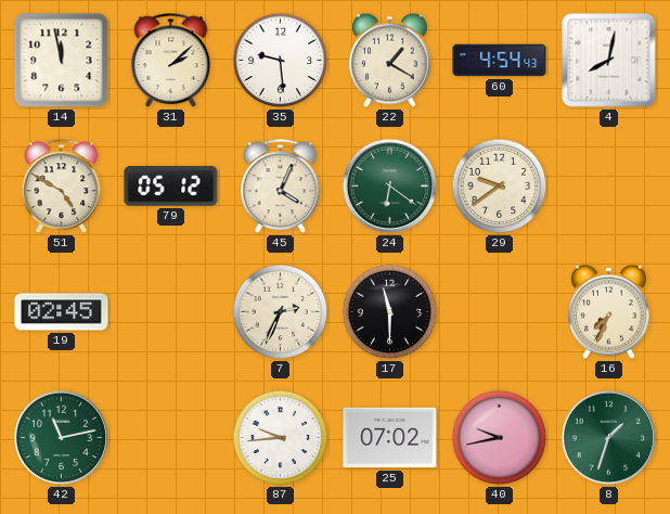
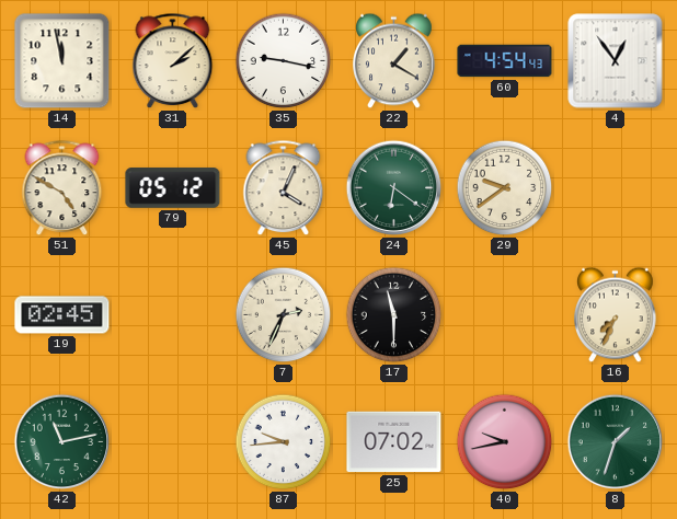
35: 9:29 -> 9:17
4: 8:02 -> 12:54
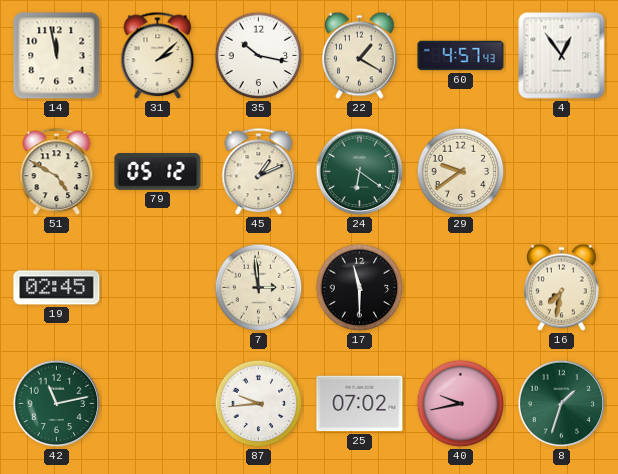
35: 9:17 -> 10:17
60: 4:54 -> 4:57
45: 4:04 -> 1:11
7: 2:34 -> 2:59
16: 7:34 -> 7:32
